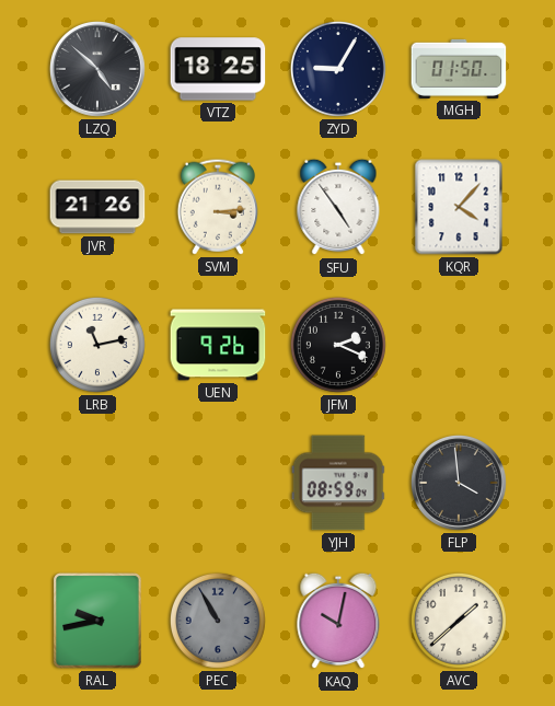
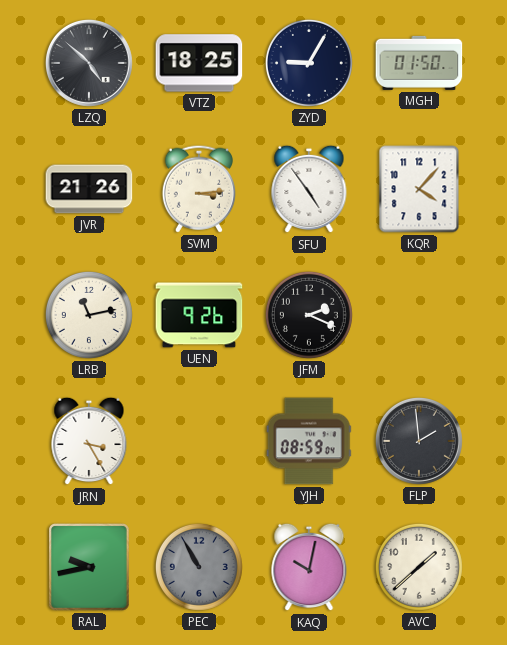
JRN: none -> 3:25
FLP: 3:59 -> 1:59
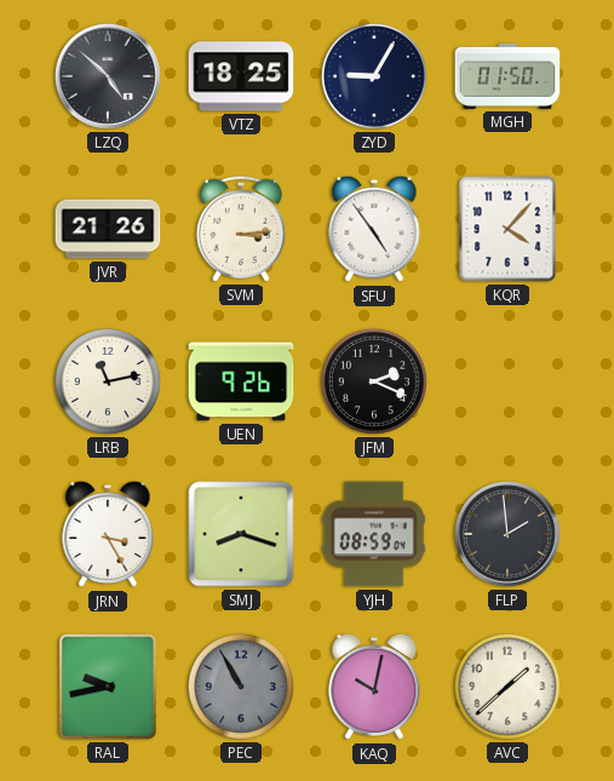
SMJ: none -> 8:18
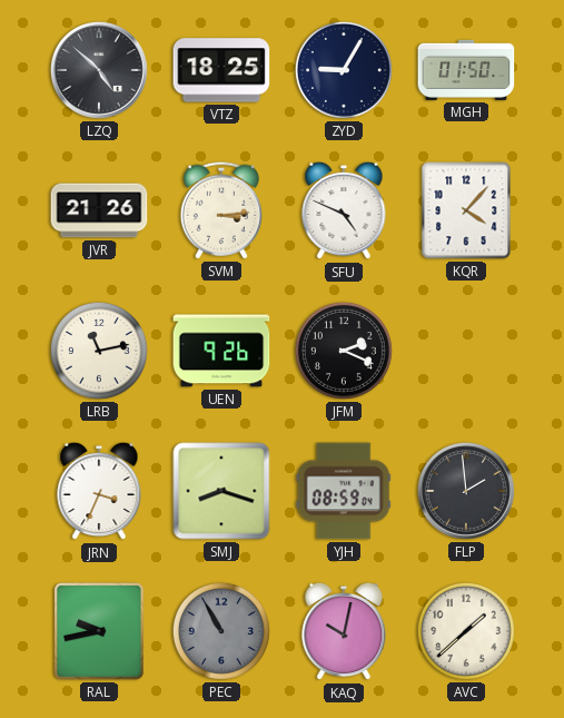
SFU: 4:54 -> 4:49
JRN: 3:25 -> 3:34
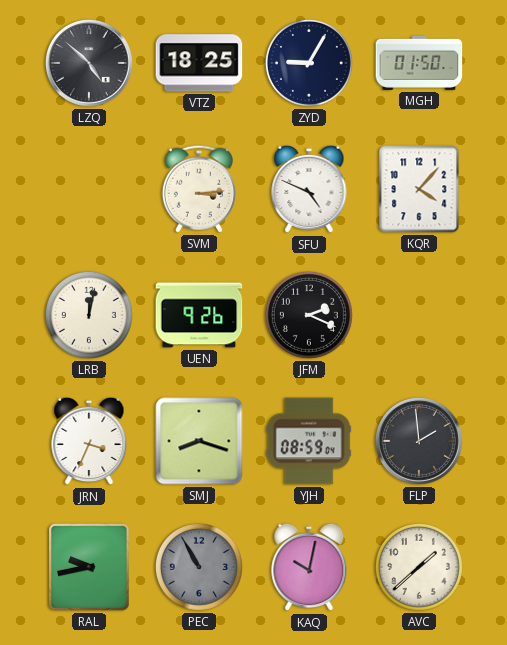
JVR: 21:26 -> none
LRB: 11:13 -> 12:02
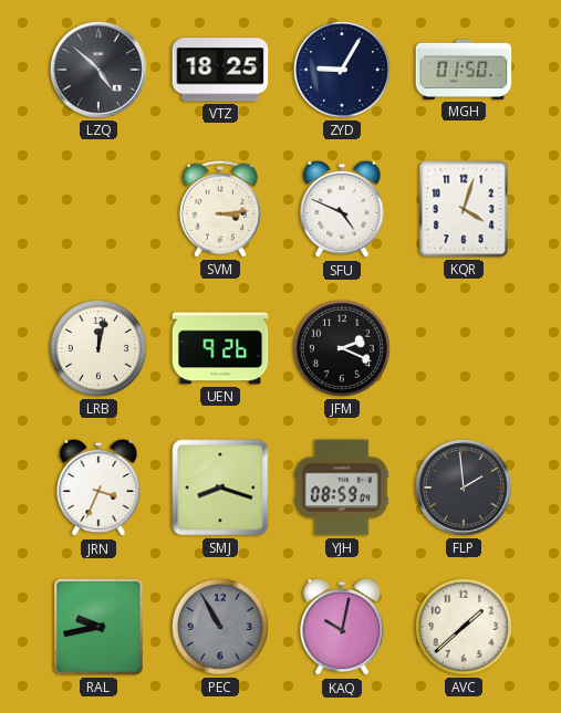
KQR: 4:07 -> 4:03
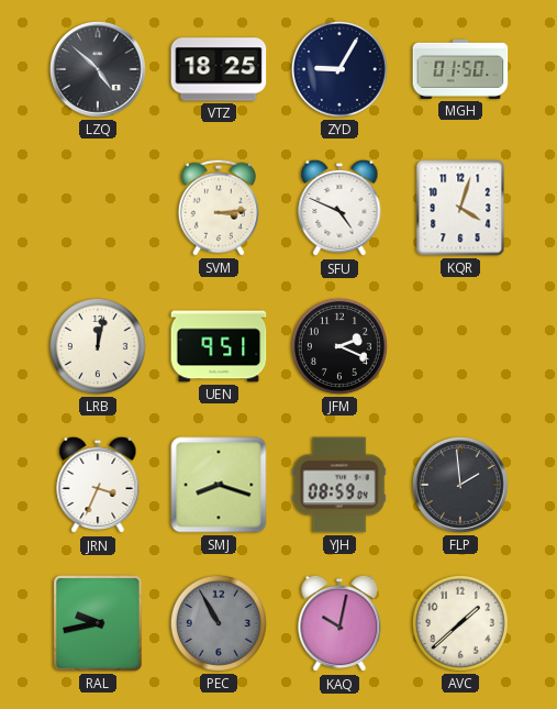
UEN: 9:26 -> 9:51
